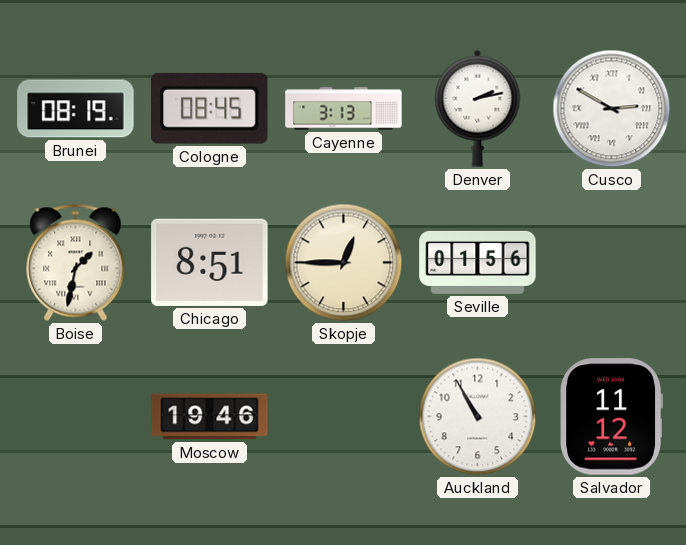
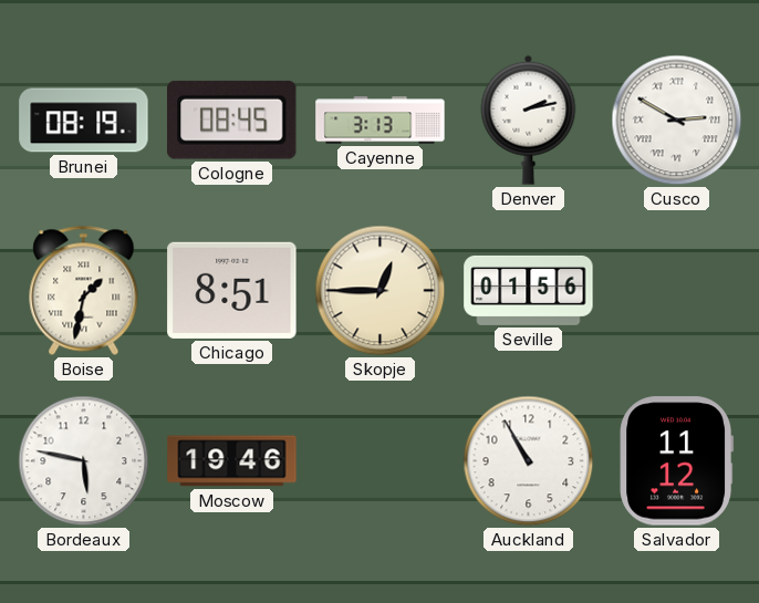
Bordeaux: none -> 5:47
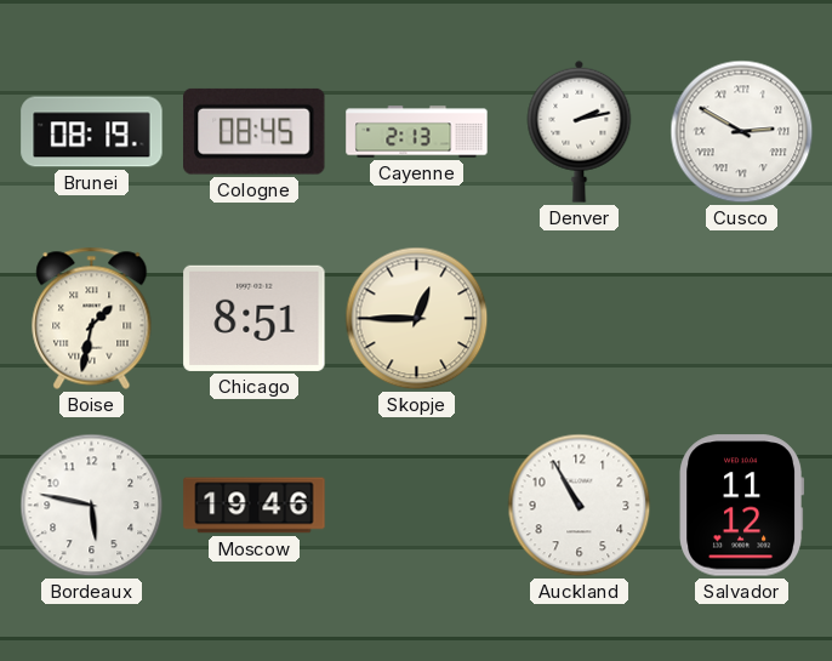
Cayenne: 3:13 -> 2:13
Seville: 01:56 -> none
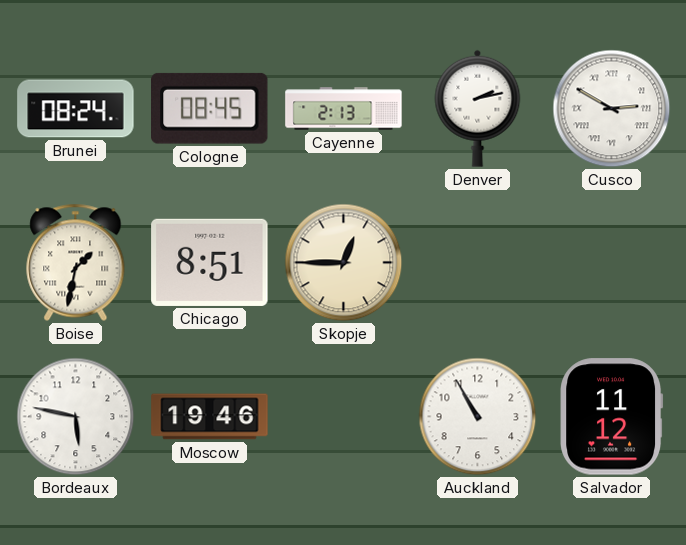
Brunei: 08:19 -> 08:24
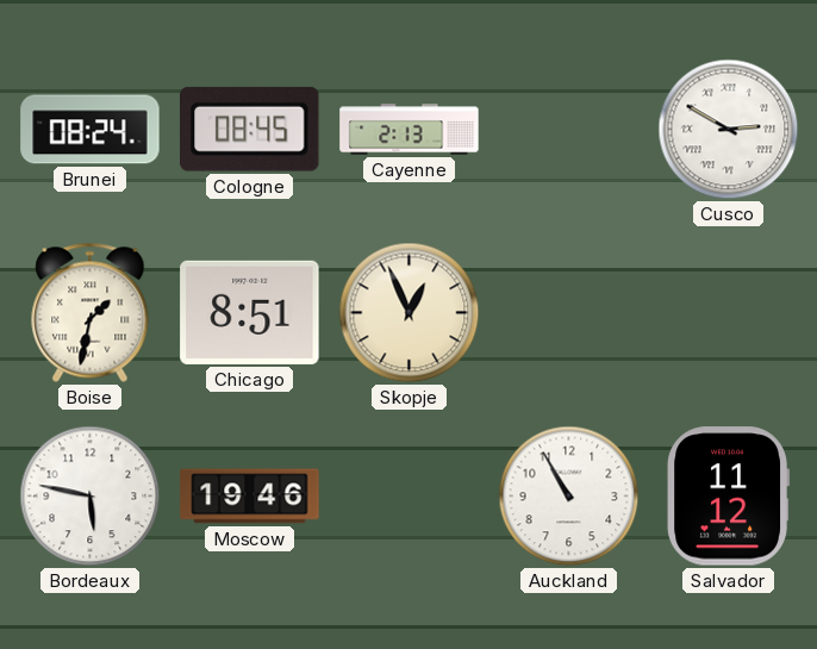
Denver: 2:13 -> none
Skopje: 12:45 -> 12:56
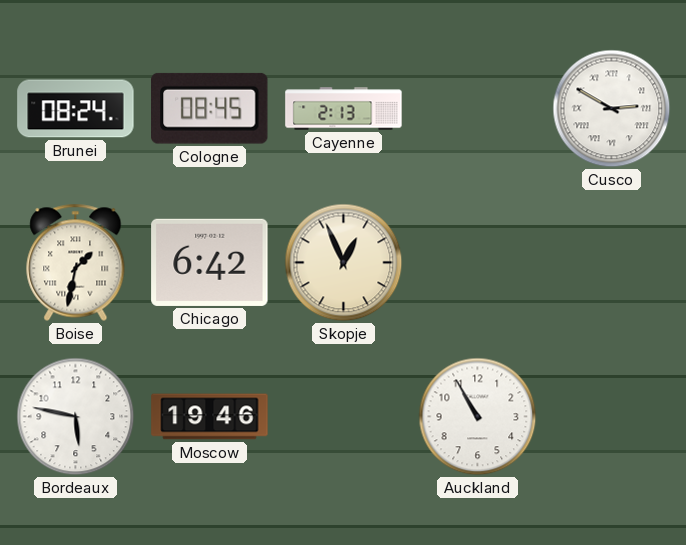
Chicago: 8:51 -> 6:42
Salvador: 11:12 -> none
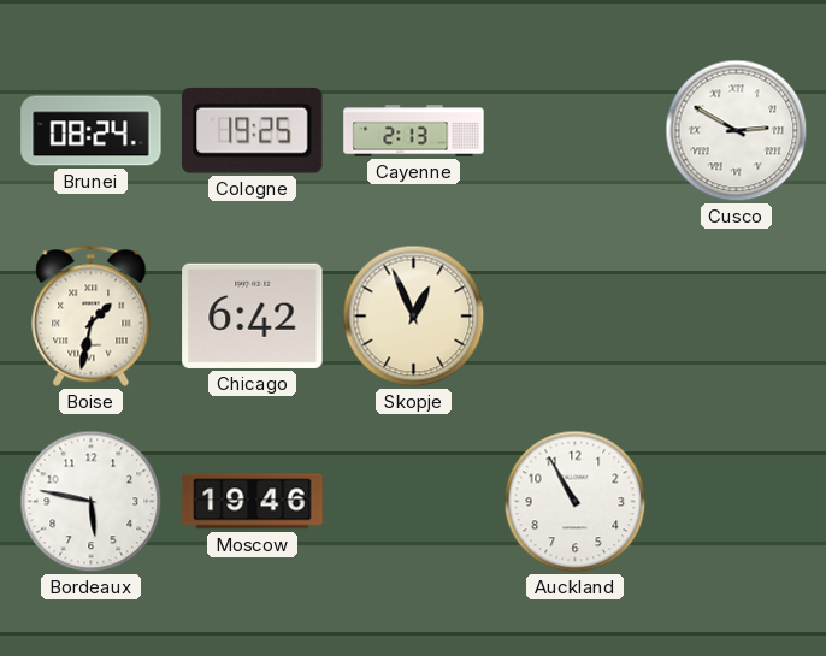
Cologne: 08:45 -> 19:25
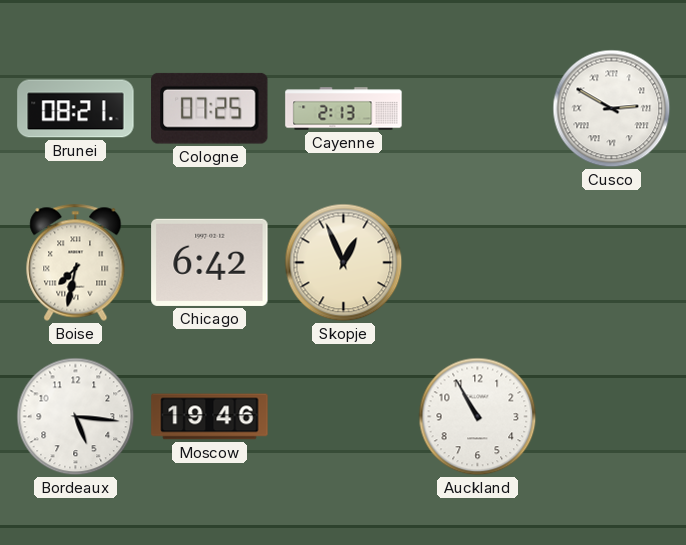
Brunei: 08:24 -> 08:21
Cologne: 19:25 -> 07:25
Boise: 1:32 -> 7:32
Bordeaux: 5:47 -> 5:16
